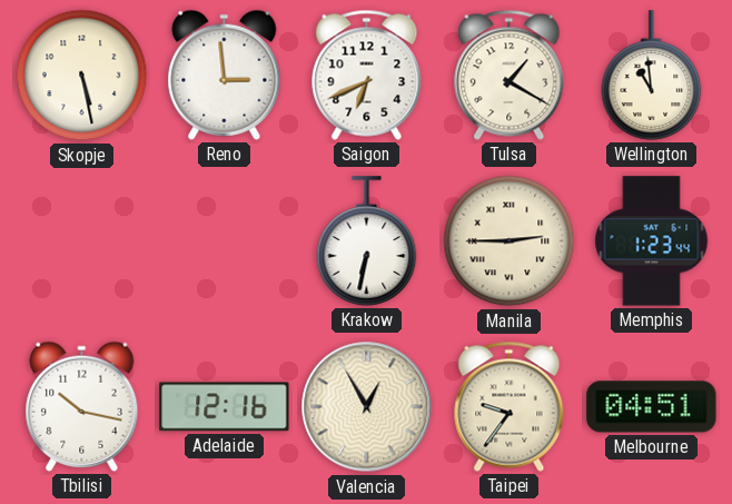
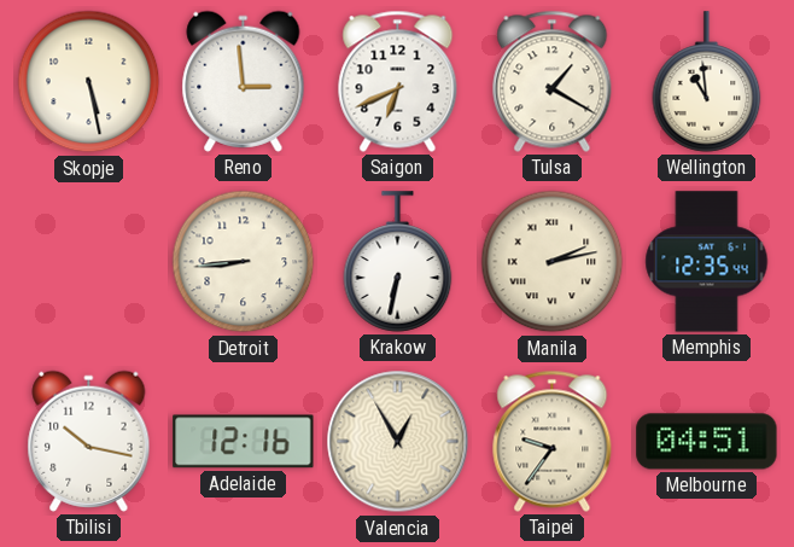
Detroit: none -> 8:44
Manila: 2:45 -> 2:13
Memphis: 1:23 -> 12:35
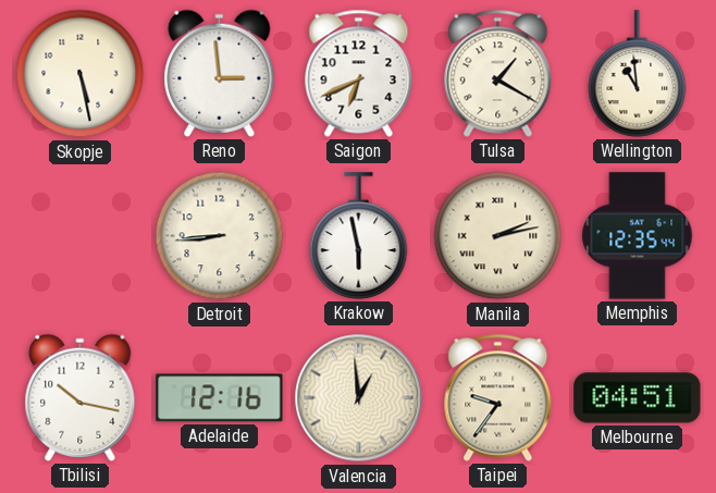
Krakow: 6:32 -> 5:58
Valencia: 12:55 -> 12:59
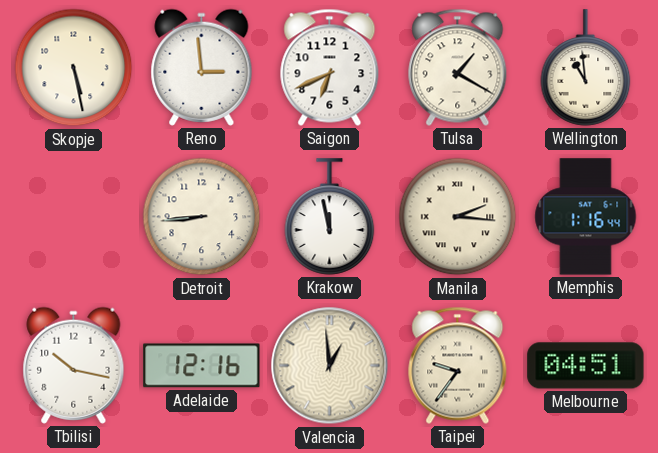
Krakow: 5:58 -> 11:58
Manila: 2:13 -> 2:16
Memphis: 12:35 -> 1:16
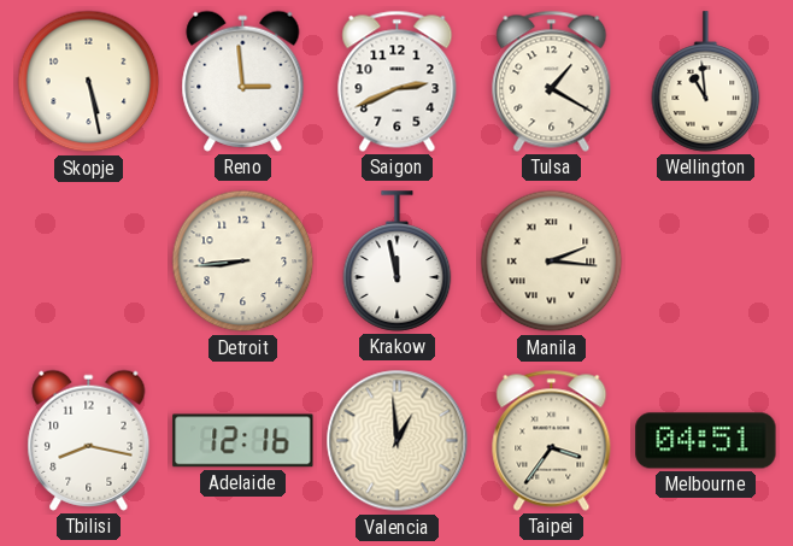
Saigon: 6:41 -> 2:41
Memphis: 1:16 -> none
Tbilisi: 10:17 -> 8:17
Taipei: 9:36 -> 3:36
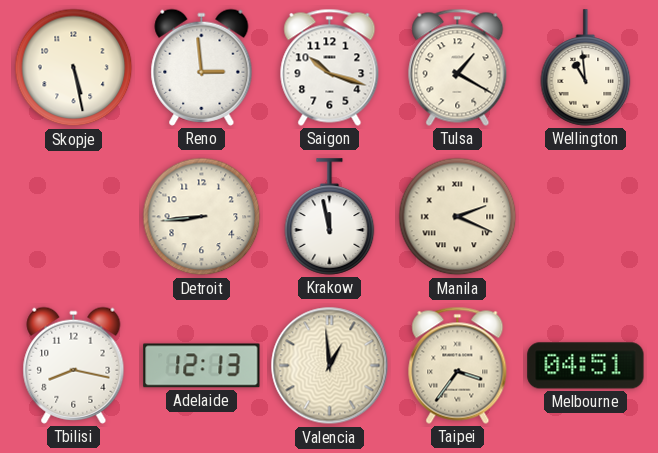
Saigon: 2:41 -> 10:18
Manila: 2:16 -> 2:19
Adelaide: 12:16 -> 12:13
